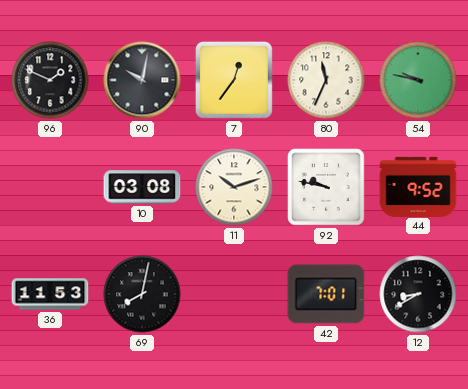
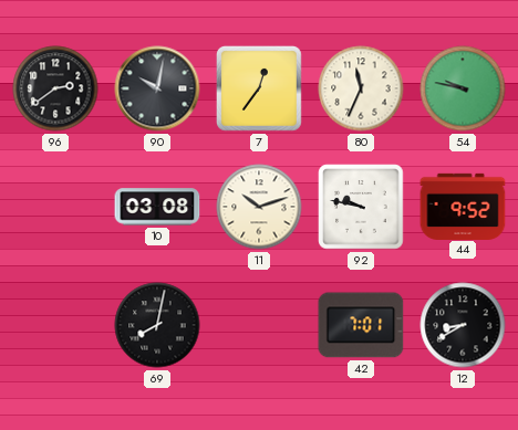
96: 1:49 -> 2:39
36: 11:53 -> none
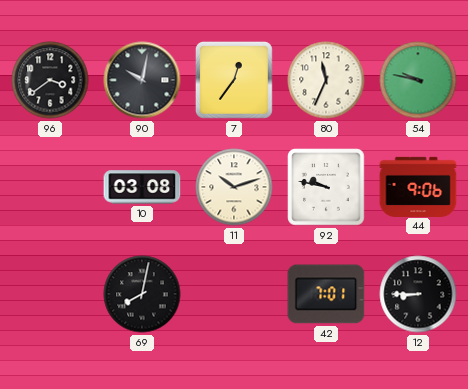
96: 2:39 -> 3:39
44: 9:52 -> 9:06
12: 8:40 -> 8:45
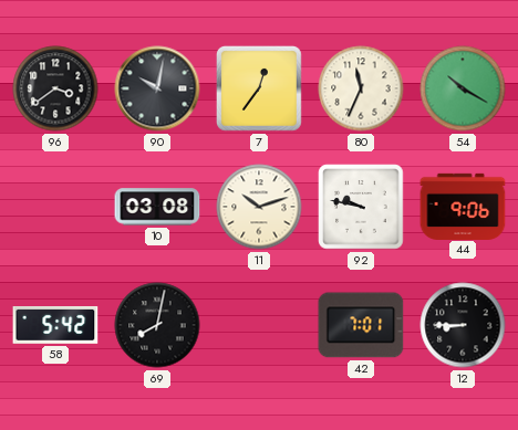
54: 9:47 -> 10:20
58: none -> 5:42
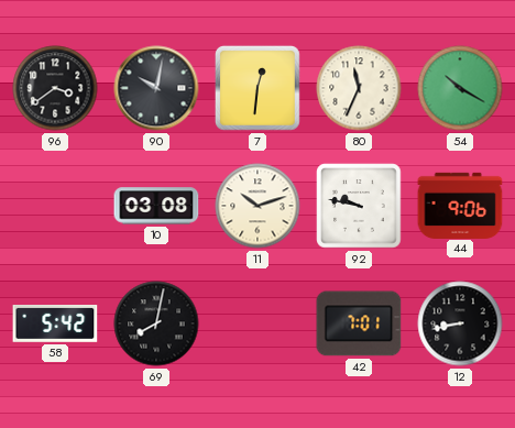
7: 12:36 -> 12:31
12: 8:45 -> 8:43
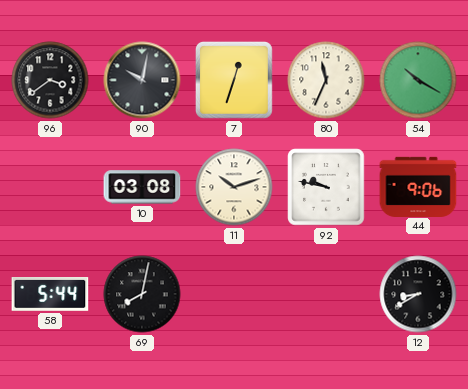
7: 12:31 -> 12:33
58: 5:42 -> 5:44
42: 7:01 -> none
12: 8:43 -> 8:40
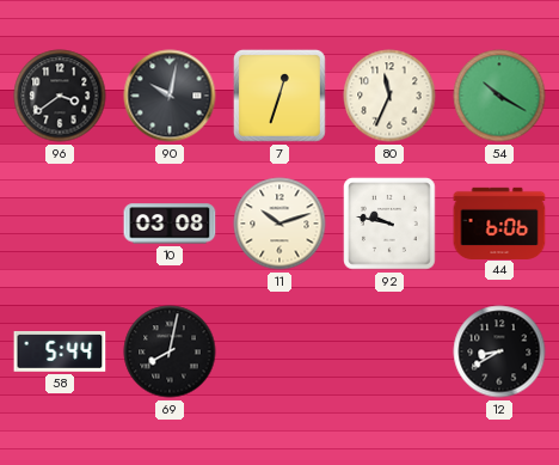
44: 9:06 -> 6:06
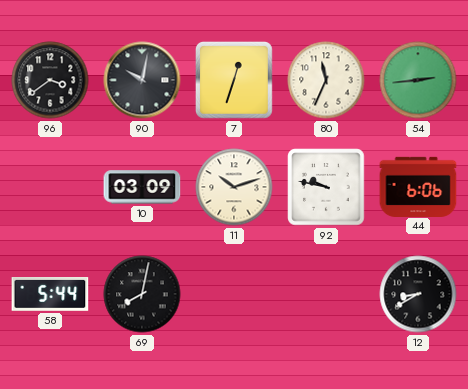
54: 10:20 -> 2:44
10: 03:08 -> 03:09
